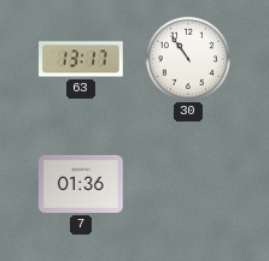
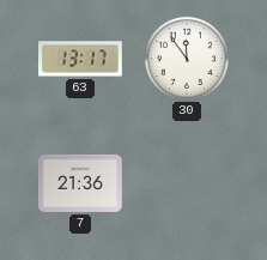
30: 10:54 -> 11:54
7: 01:36 -> 21:36
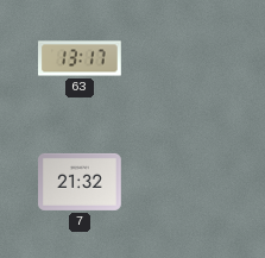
30: 11:54 -> none
7: 21:36 -> 21:32
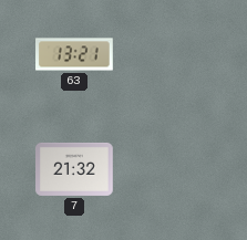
63: 13:17 -> 13:21
